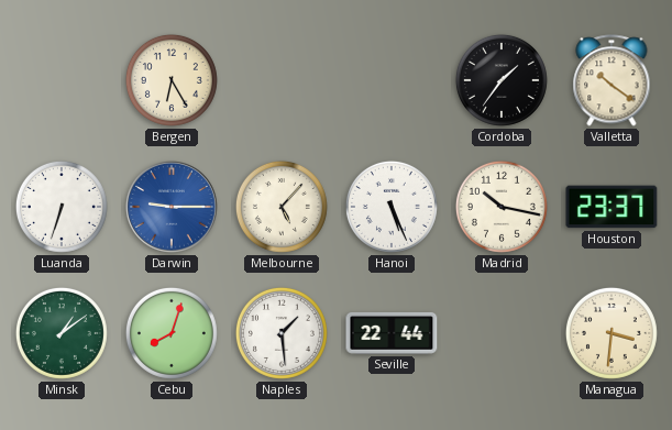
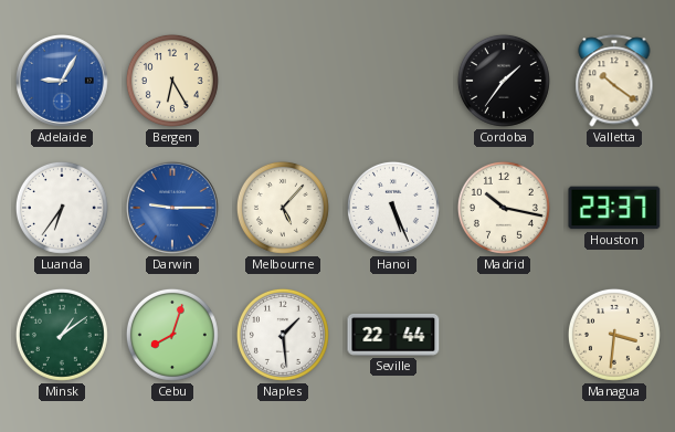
Adelaide: none -> 9:05
Luanda: 6:33 -> 6:36
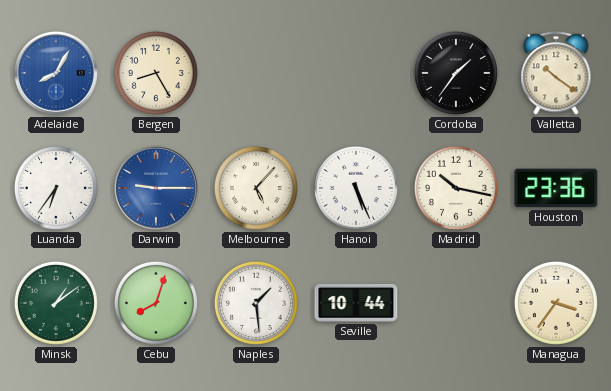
Adelaide: 9:05 -> 8:05
Bergen: 6:25 -> 8:25
Houston: 23:37 -> 23:36
Seville: 22:44 -> 10:44
Managua: 3:31 -> 3:36
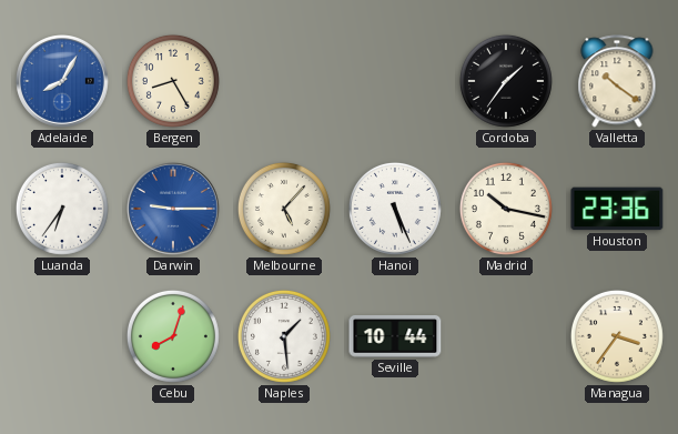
Minsk: 1:09 -> none
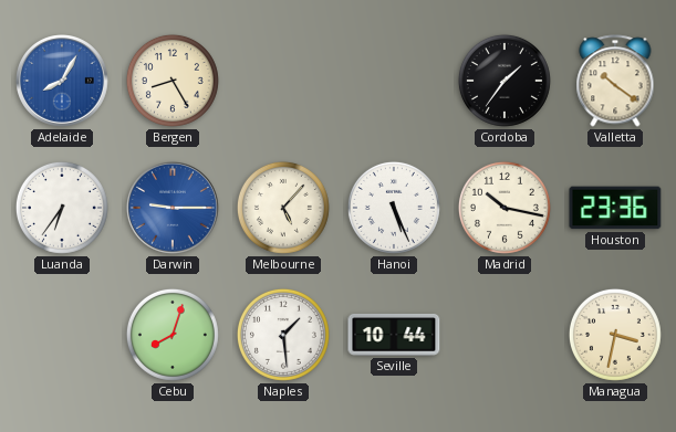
Managua: 3:36 -> 3:32
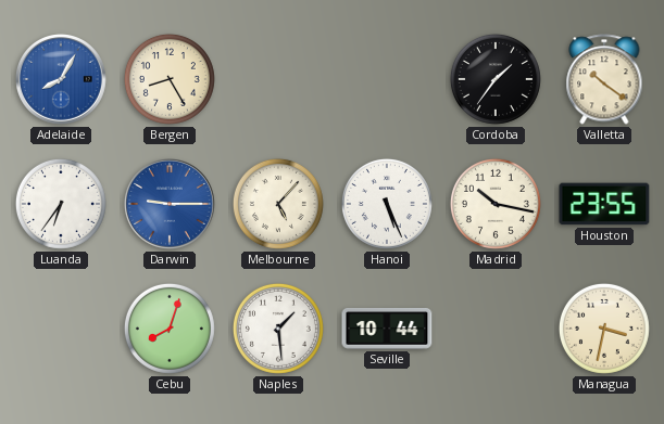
Houston: 23:36 -> 23:55
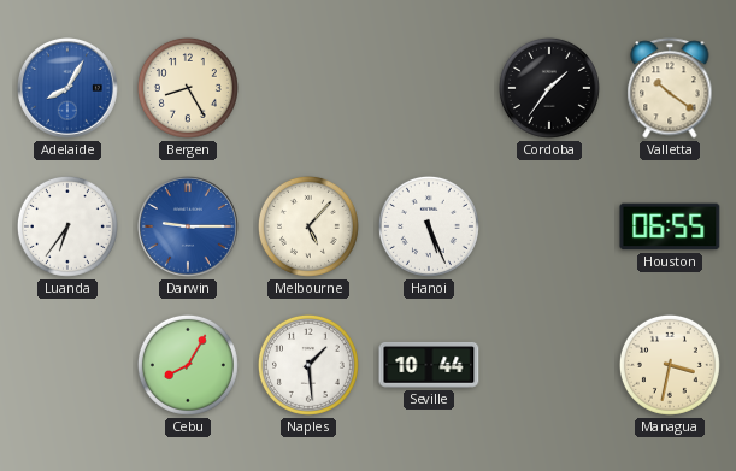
Madrid: 10:17 -> none
Houston: 23:55 -> 06:55
Cebu: 8:03 -> 8:05
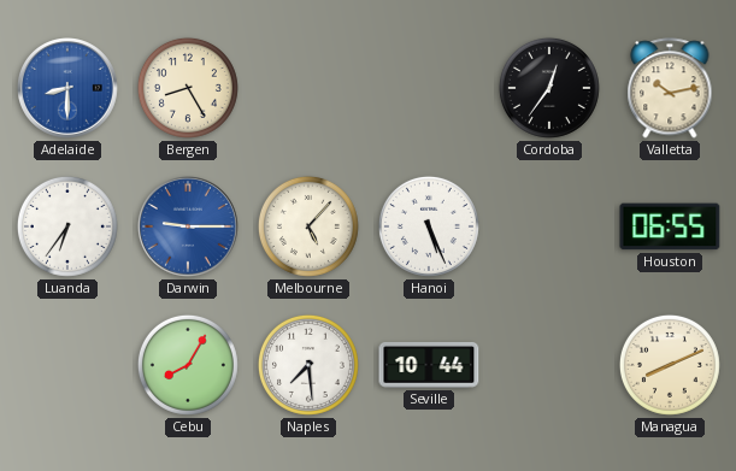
Adelaide: 8:05 -> 8:30
Cordoba: 1:36 -> 12:36
Valletta: 10:21 -> 10:13
Naples: 1:29 -> 7:29
Managua: 3:32 -> 8:11
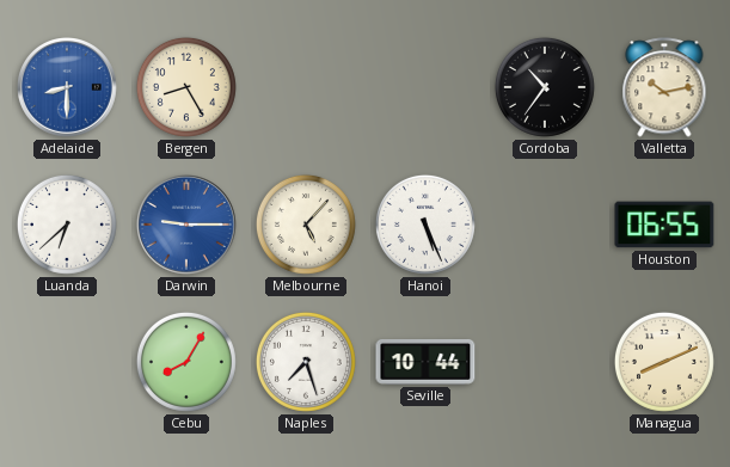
Cordoba: 12:36 -> 10:36
Luanda: 6:36 -> 6:38
Naples: 7:29 -> 7:27
